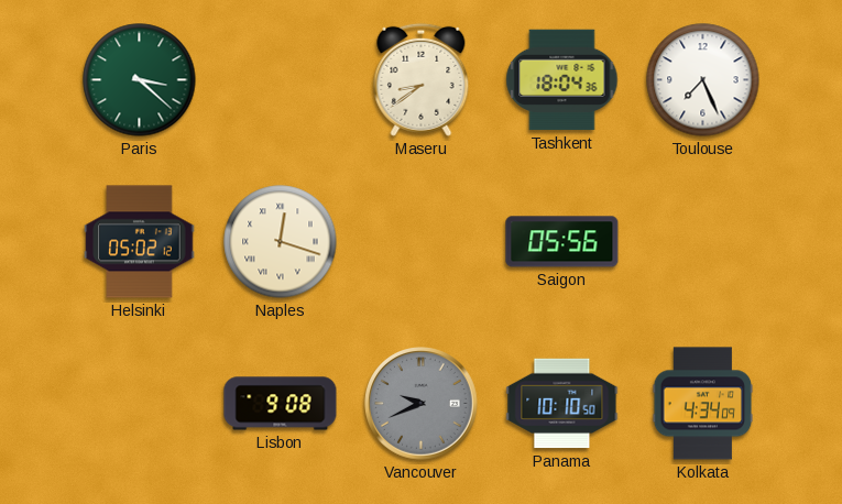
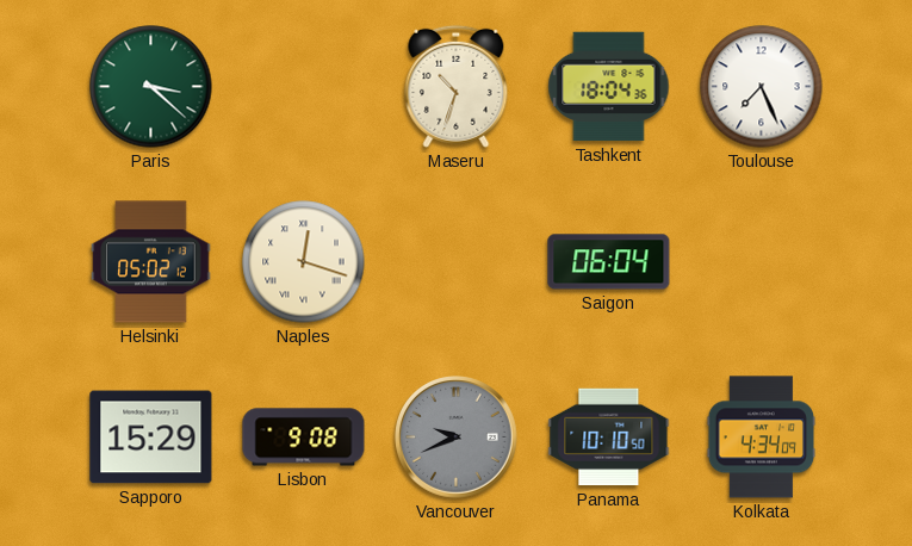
Maseru: 8:39 -> 10:33
Saigon: 05:56 -> 06:04
Sapporo: none -> 15:29
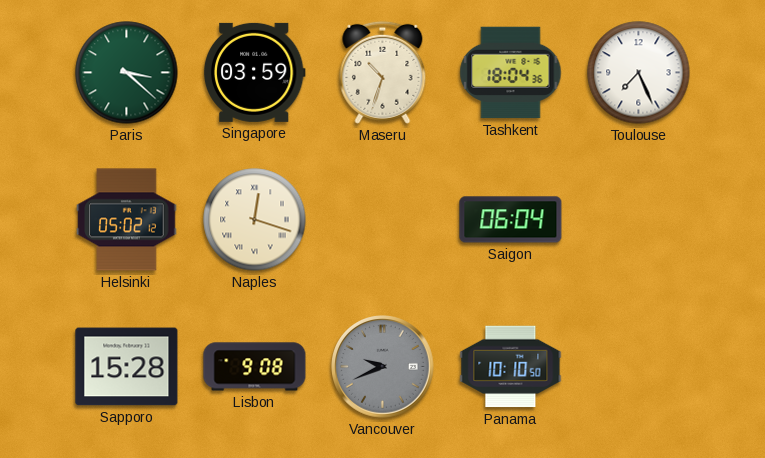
Singapore: none -> 03:59
Sapporo: 15:29 -> 15:28
Kolkata: 4:34 -> none
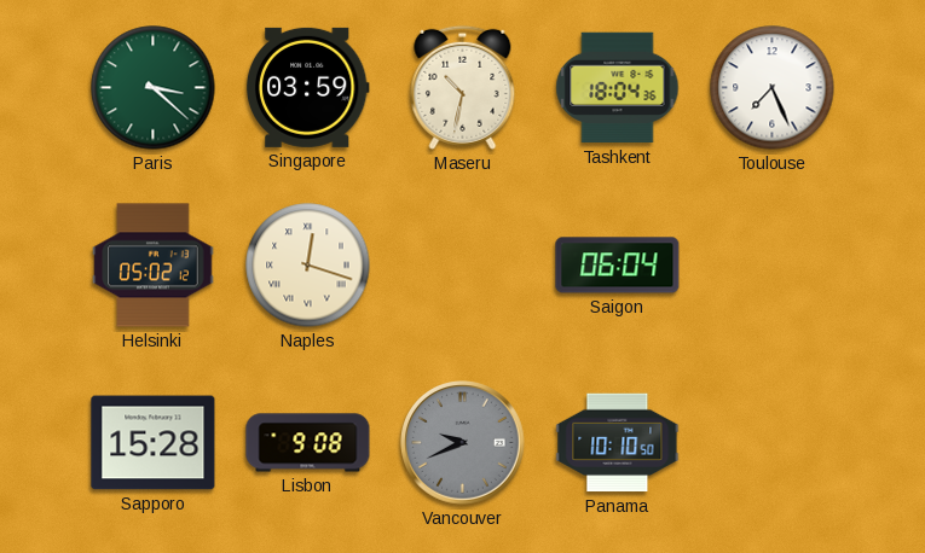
Maseru: 10:33 -> 10:32
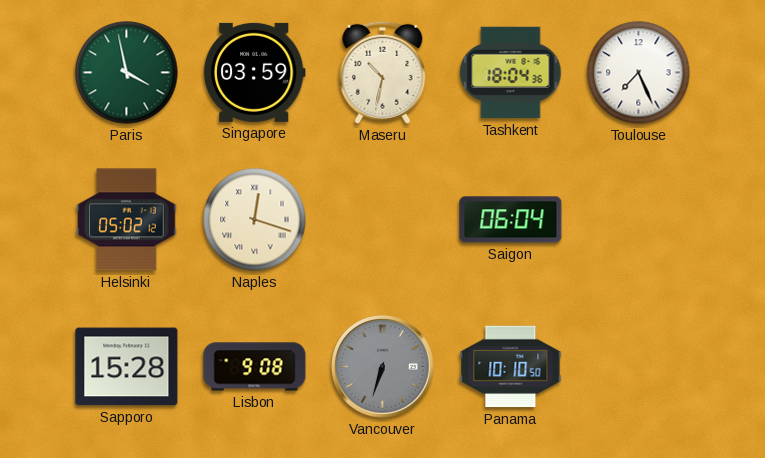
Paris: 3:22 -> 3:58
Vancouver: 9:41 -> 6:33
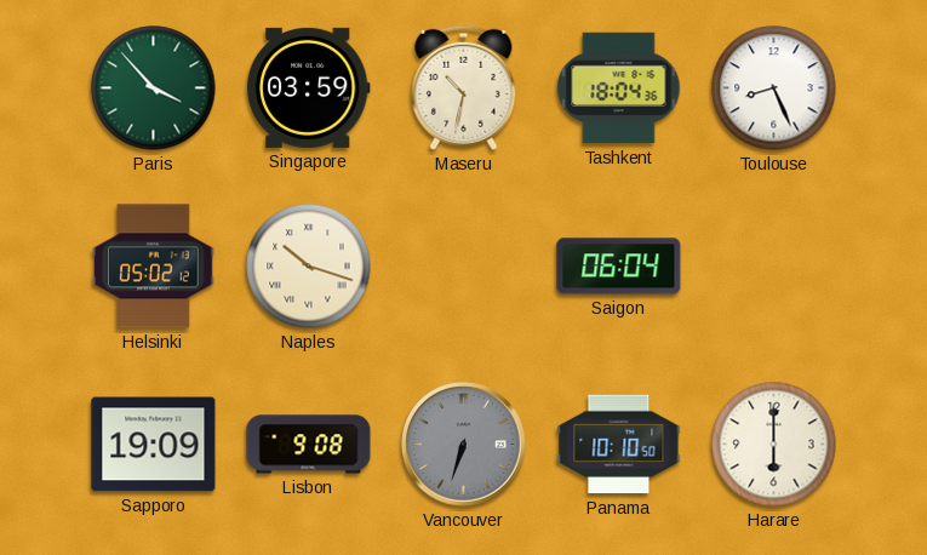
Paris: 3:58 -> 3:53
Toulouse: 7:26 -> 8:26
Naples: 12:18 -> 10:18
Sapporo: 15:28 -> 19:09
Harare: none -> 6:00
